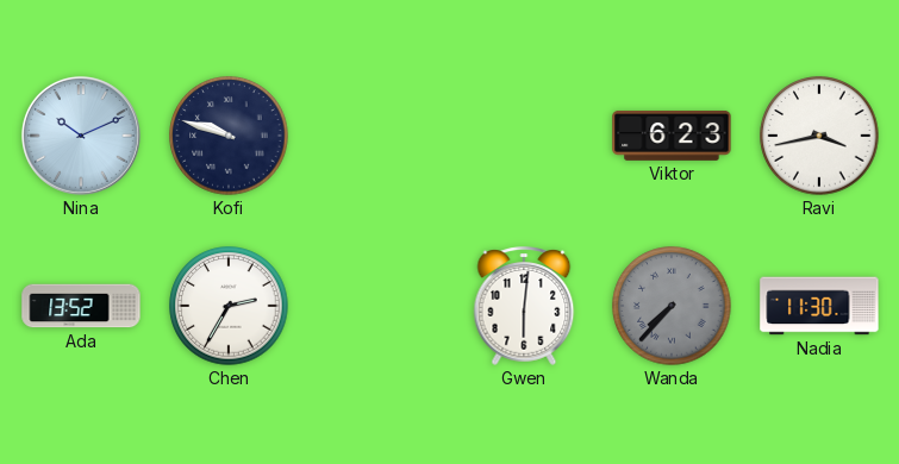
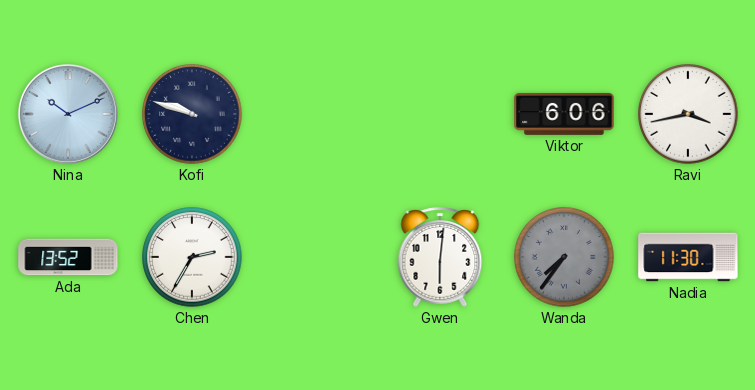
Viktor: 6:23 -> 6:06
Wanda: 7:37 -> 7:36
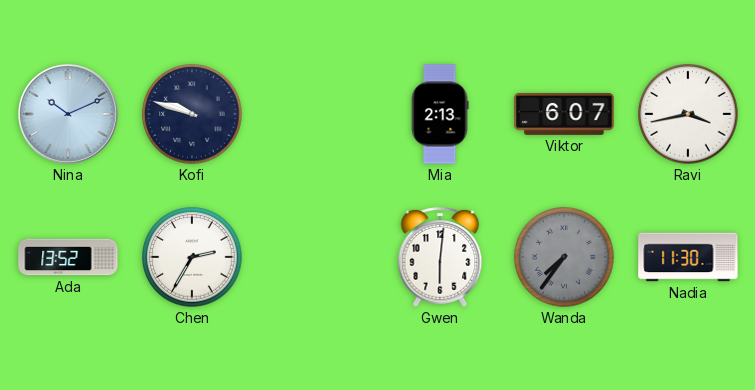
Mia: none -> 2:13
Viktor: 6:06 -> 6:07
